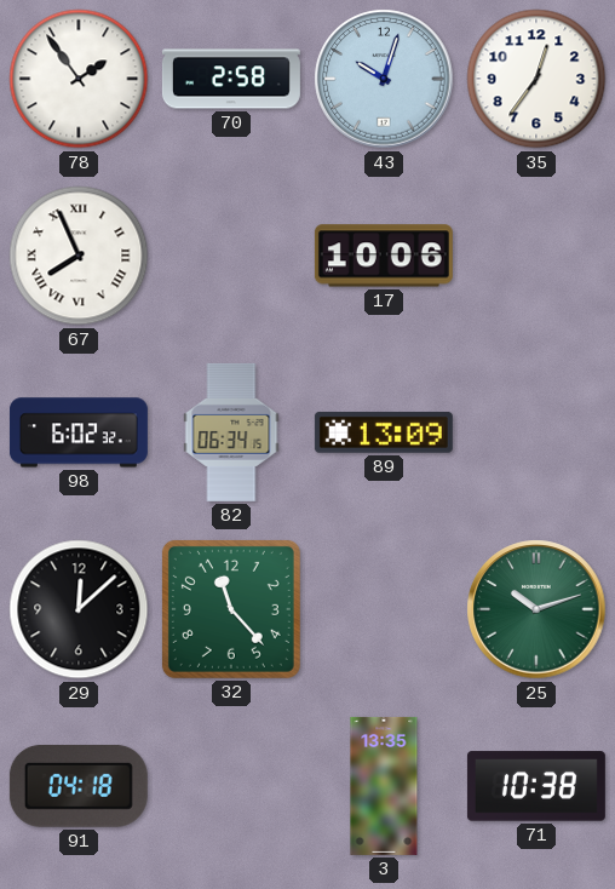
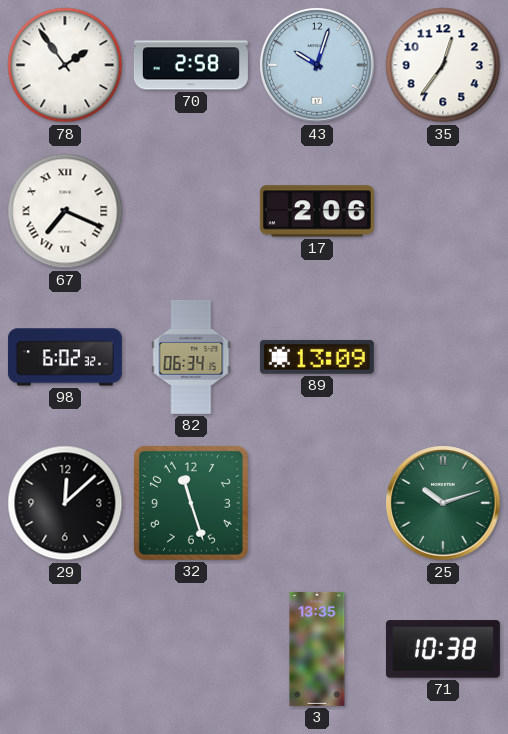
67: 7:56 -> 7:19
17: 10:06 -> 2:06
32: 11:23 -> 11:27
91: 04:18 -> none
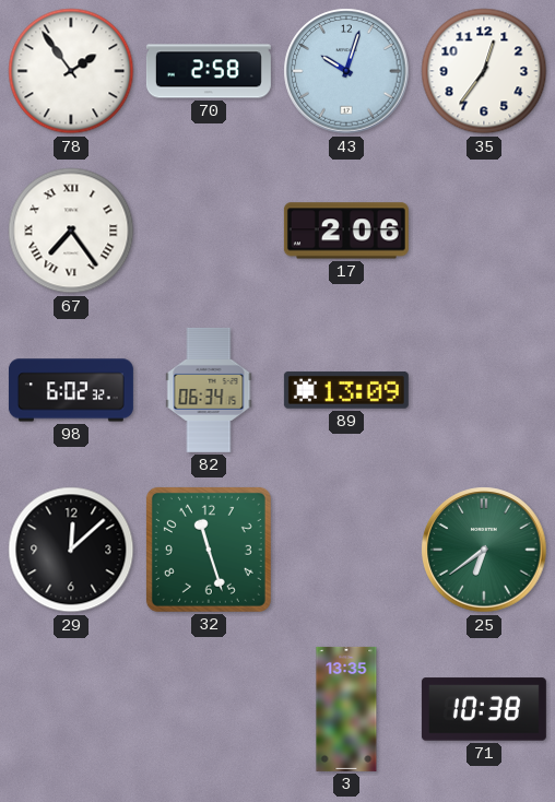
67: 7:19 -> 7:24
25: 10:12 -> 6:39
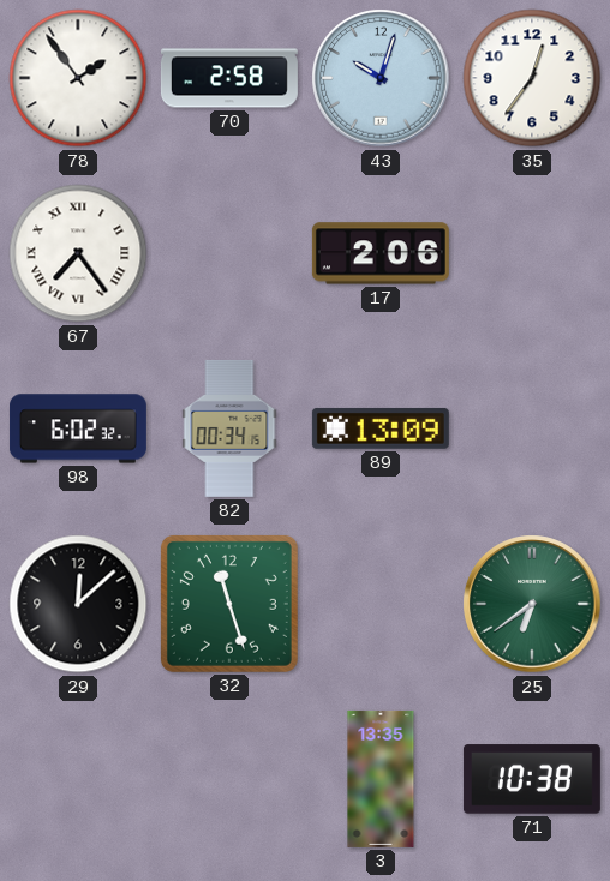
82: 06:34 -> 00:34
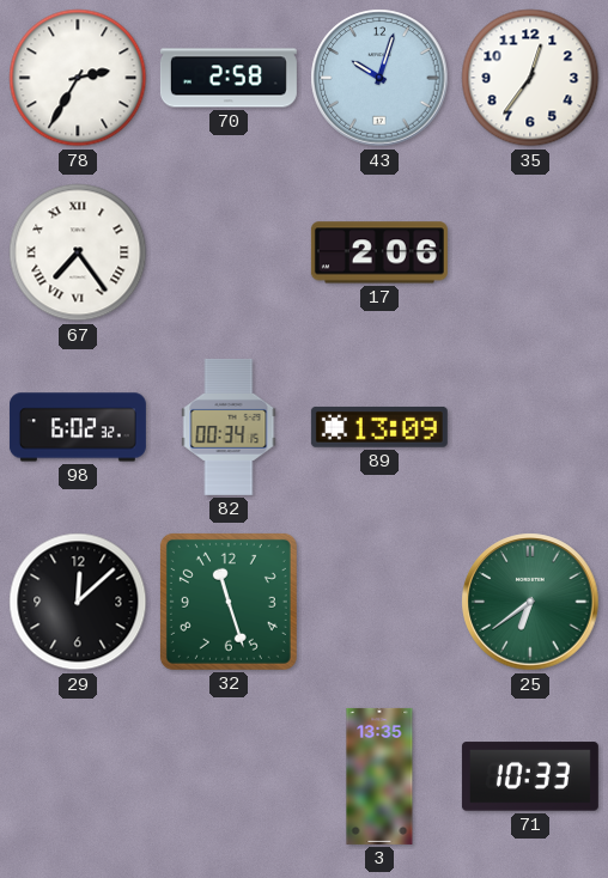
78: 1:54 -> 2:35
71: 10:38 -> 10:33
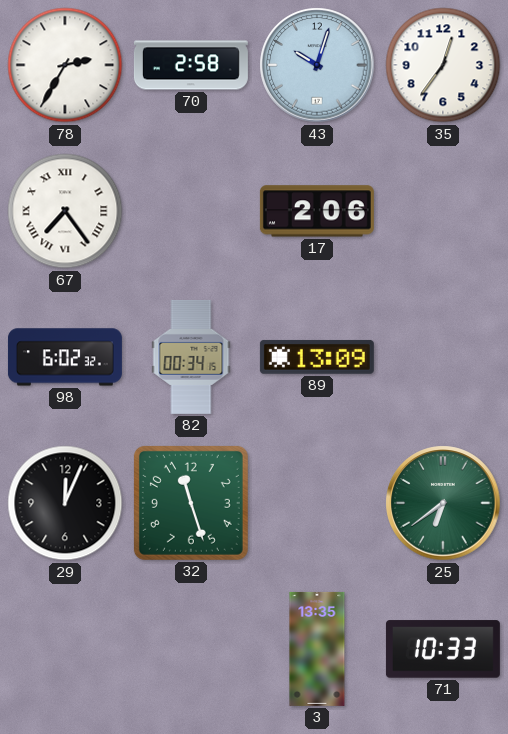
29: 12:08 -> 12:04
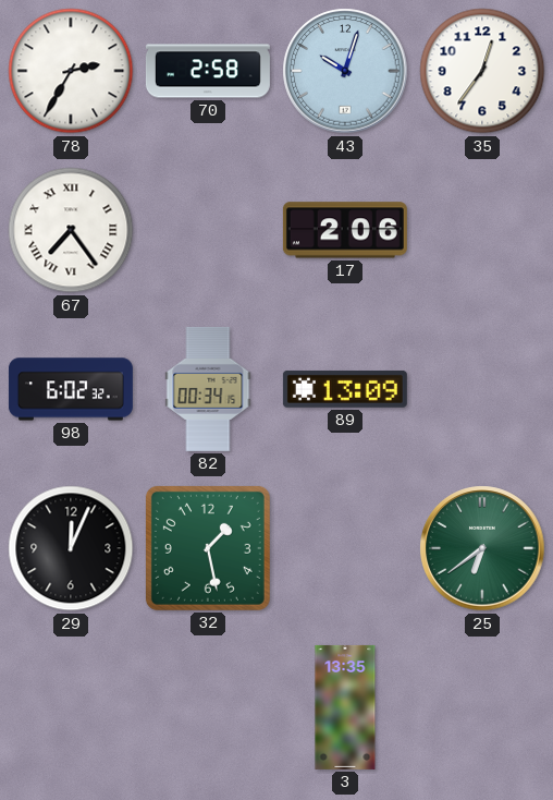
32: 11:27 -> 1:28
71: 10:33 -> none
